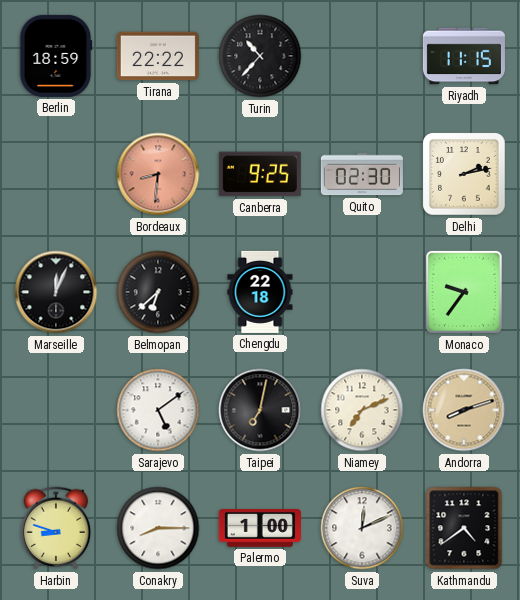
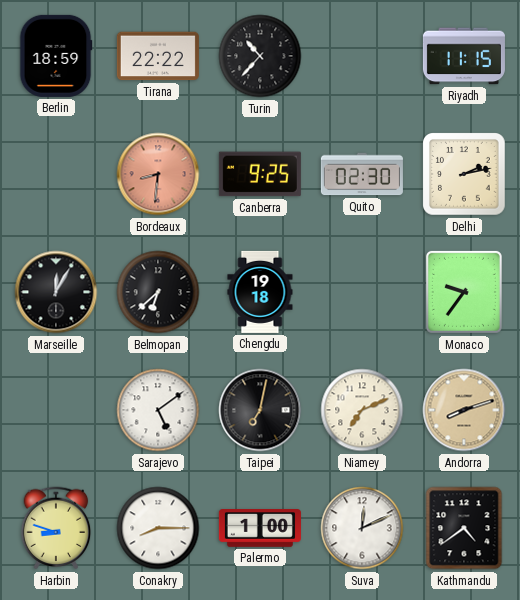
Marseille: 12:04 -> 12:05
Chengdu: 22:18 -> 19:18
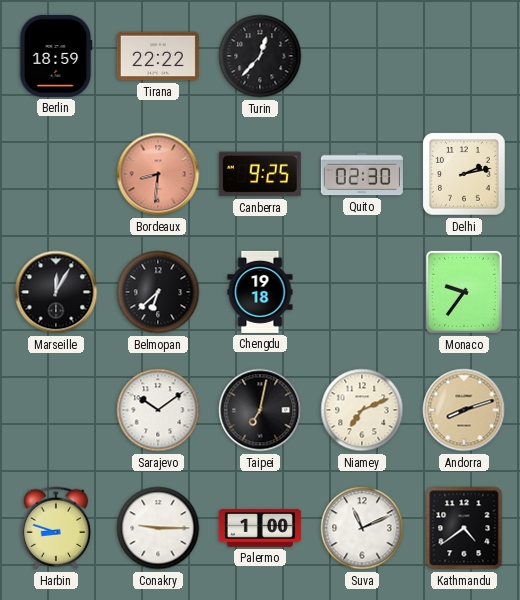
Turin: 10:37 -> 12:37
Riyadh: 11:15 -> none
Sarajevo: 5:09 -> 10:09
Conakry: 8:15 -> 9:15
Suva: 12:11 -> 11:11
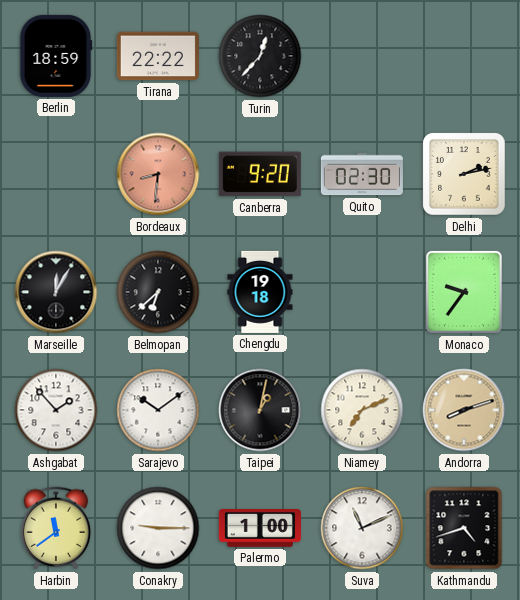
Canberra: 9:25 -> 9:20
Ashgabat: none -> 1:53
Taipei: 7:02 -> 1:02
Harbin: 8:48 -> 11:39
Kathmandu: 4:39 -> 4:42
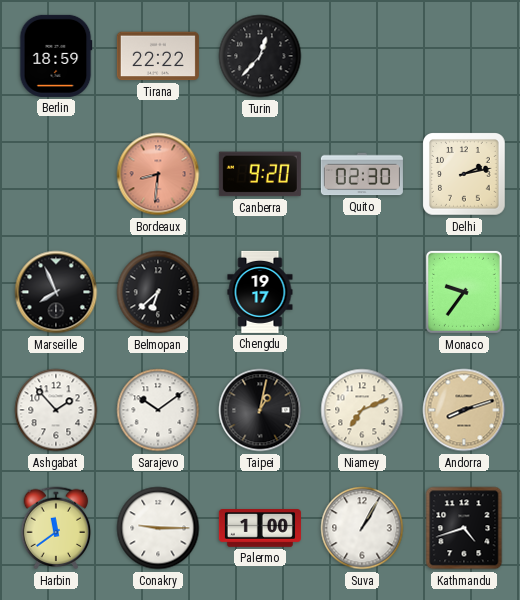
Marseille: 12:05 -> 7:56
Chengdu: 19:18 -> 19:17
Suva: 11:11 -> 1:05
